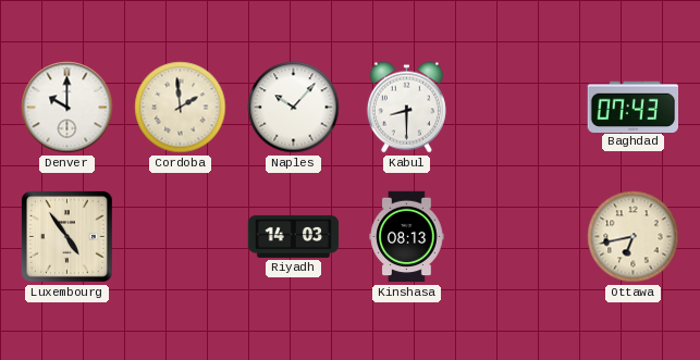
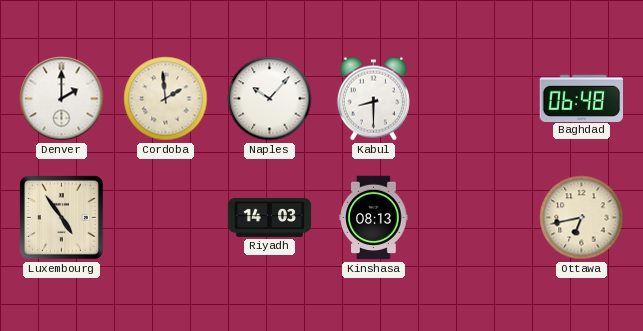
Denver: 10:00 -> 2:00
Baghdad: 07:43 -> 06:48
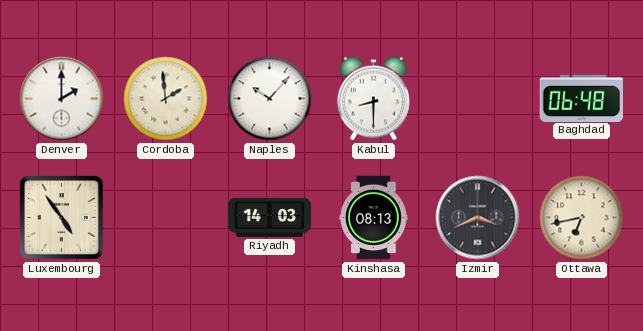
Izmir: none -> 3:41
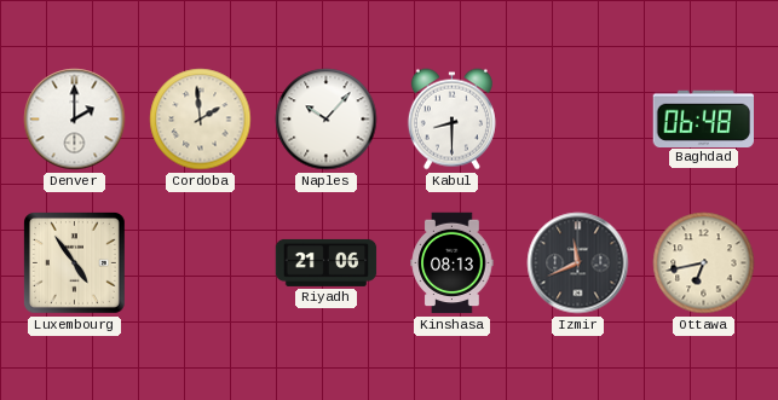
Riyadh: 14:03 -> 21:06
Izmir: 3:41 -> 11:41
